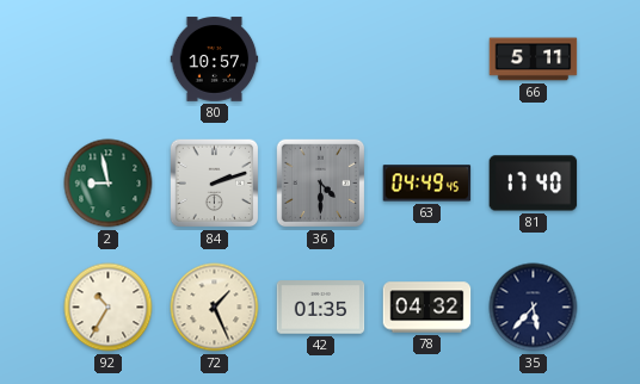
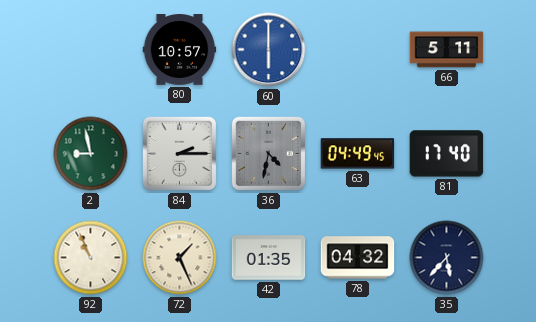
60: none -> 6:00
84: 2:12 -> 2:15
36: 4:30 -> 4:32
92: 10:35 -> 10:56
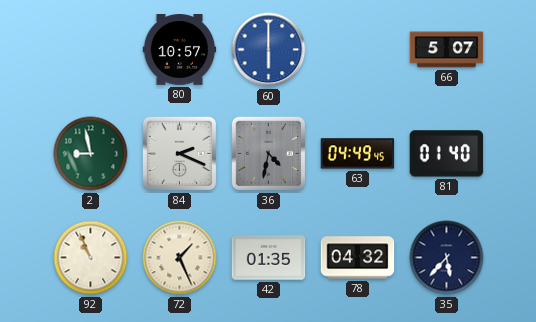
66: 5:11 -> 5:07
84: 2:15 -> 2:19
81: 17:40 -> 01:40
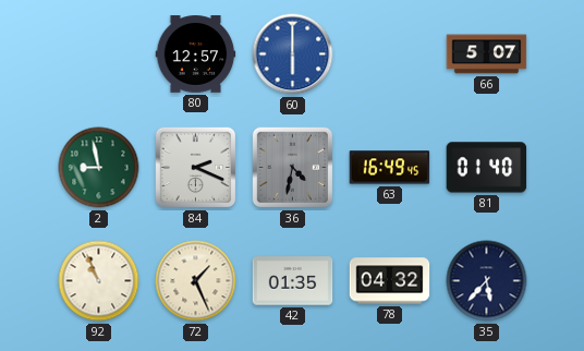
80: 10:57 -> 12:57
63: 04:49 -> 16:49
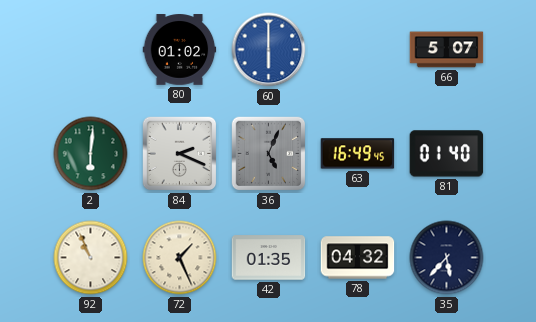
80: 12:57 -> 01:02
2: 8:58 -> 6:01
36: 4:32 -> 5:04
